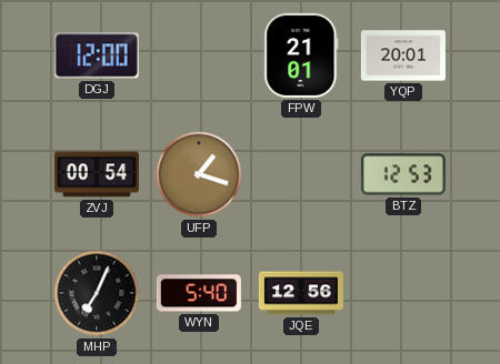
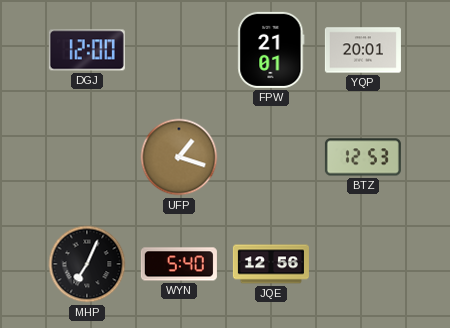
ZVJ: 00:54 -> none
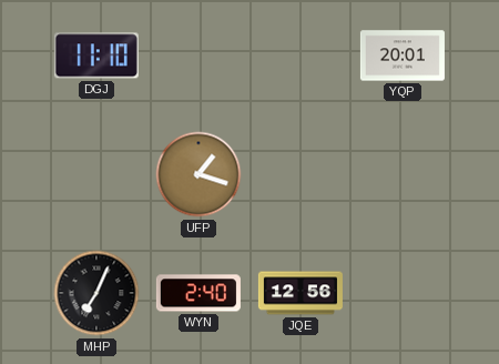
DGJ: 12:00 -> 11:10
FPW: 21:01 -> none
BTZ: 12:53 -> none
WYN: 5:40 -> 2:40
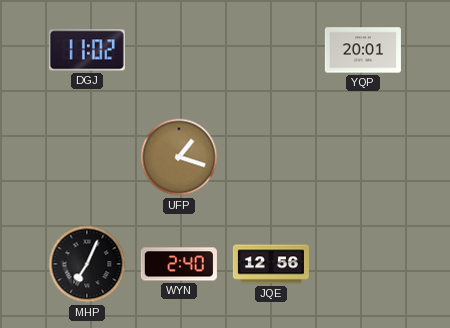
DGJ: 11:10 -> 11:02
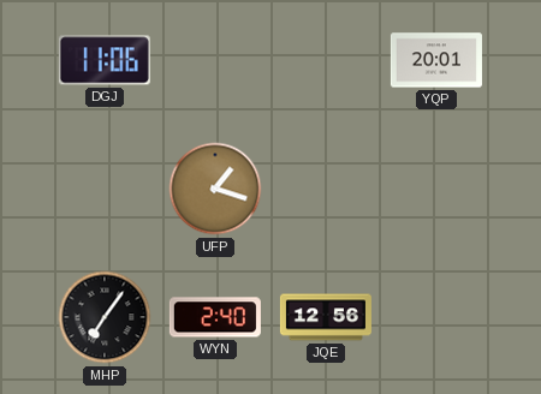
DGJ: 11:02 -> 11:06
MHP: 7:04 -> 7:06
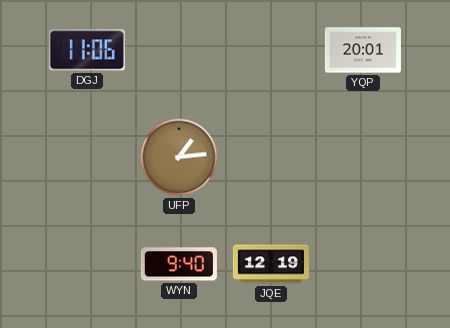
UFP: 1:18 -> 1:14
MHP: 7:06 -> none
WYN: 2:40 -> 9:40
JQE: 12:56 -> 12:19
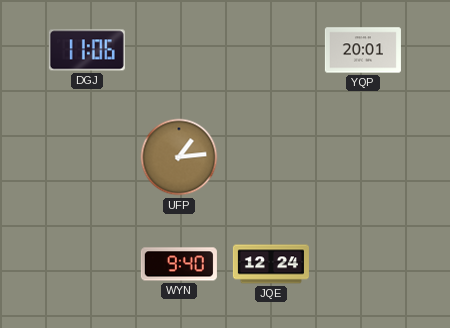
JQE: 12:19 -> 12:24
